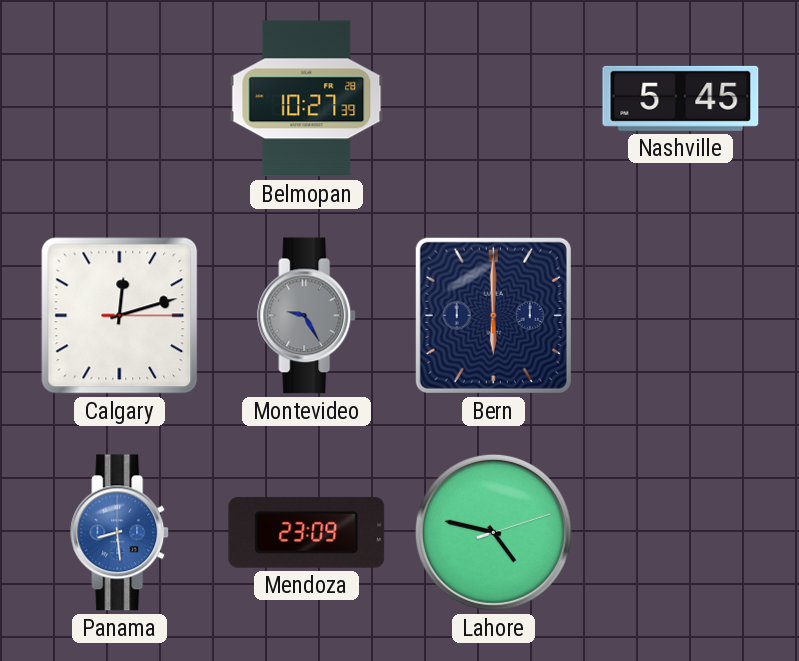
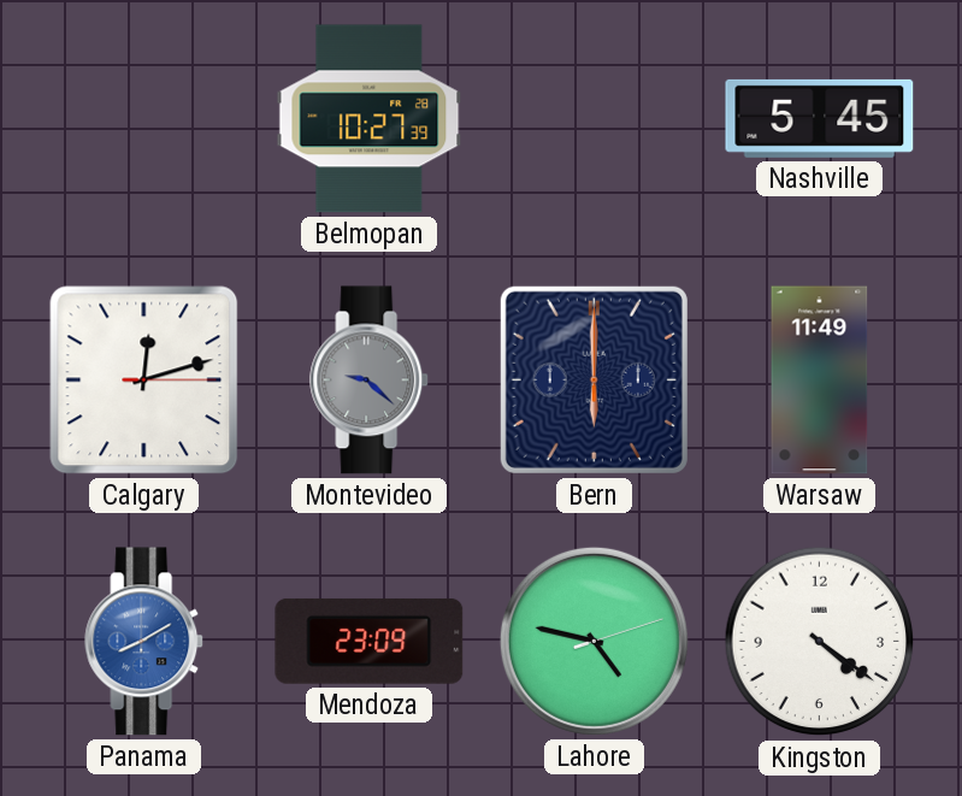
Montevideo: 9:25 -> 9:22
Warsaw: none -> 11:49
Panama: 8:29 -> 8:10
Kingston: none -> 4:21
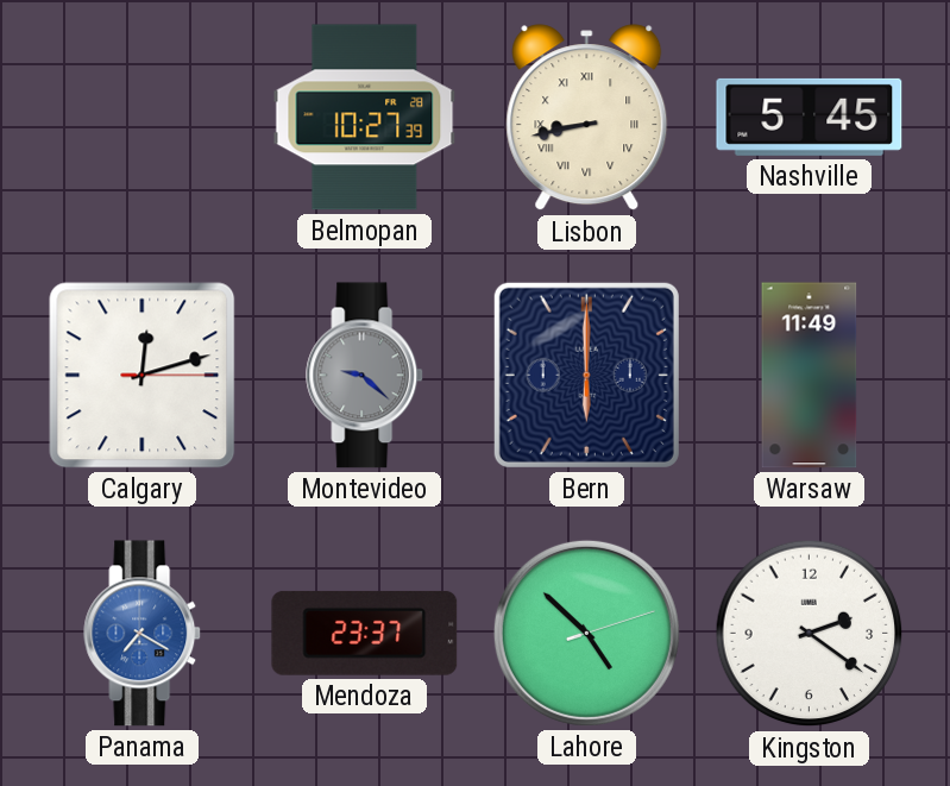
Lisbon: none -> 8:43
Panama: 8:10 -> 7:20
Mendoza: 23:09 -> 23:37
Lahore: 4:47 -> 4:52
Kingston: 4:21 -> 2:21
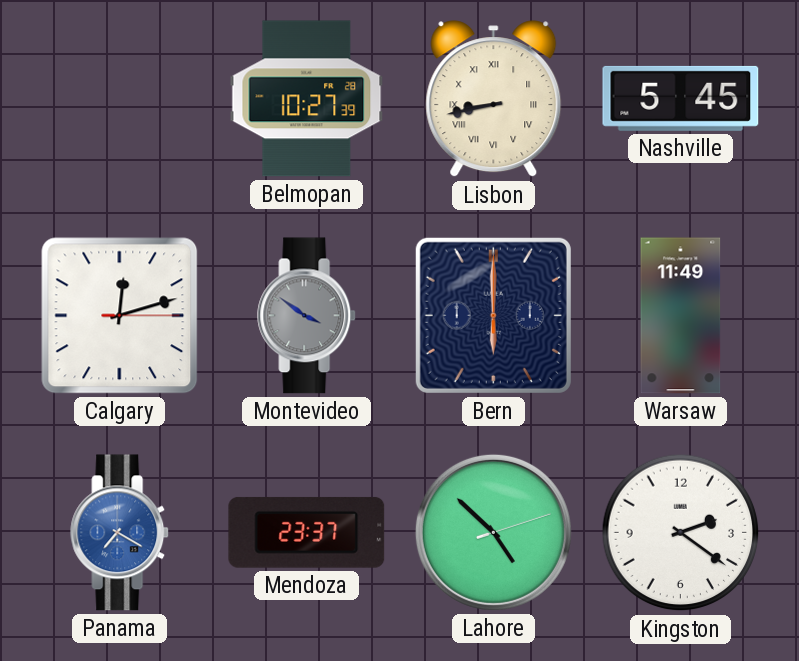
Montevideo: 9:22 -> 3:51
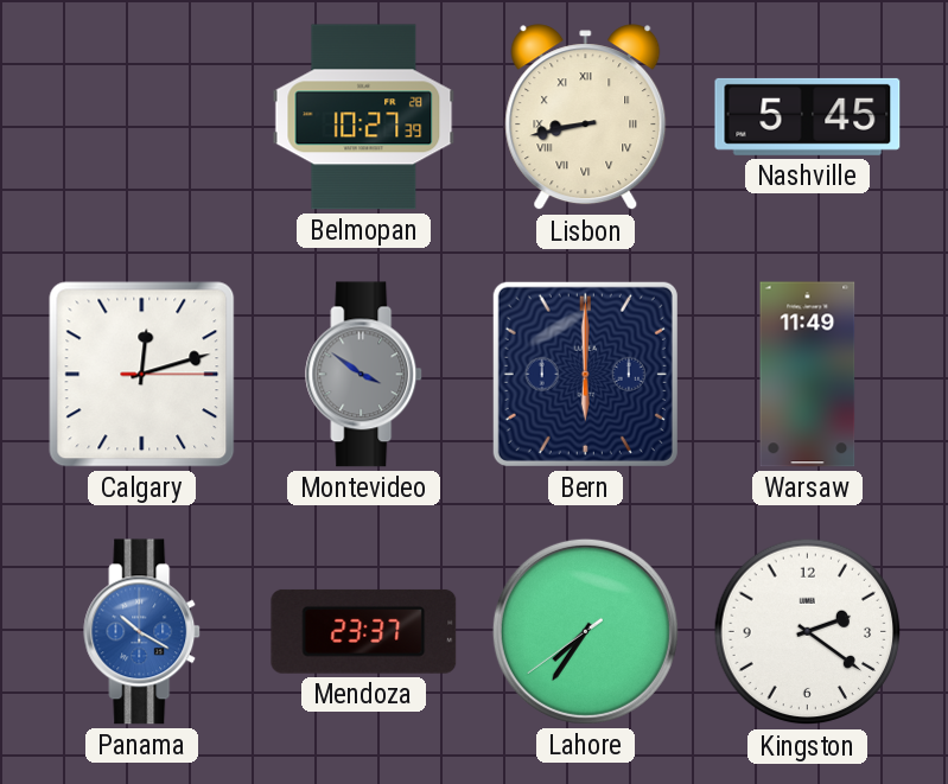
Panama: 7:20 -> 10:20
Lahore: 4:52 -> 7:35
